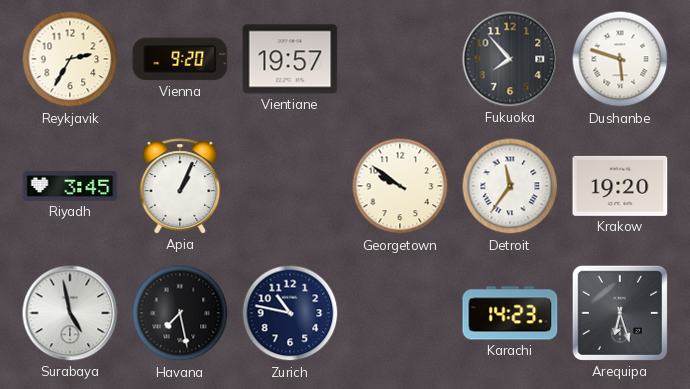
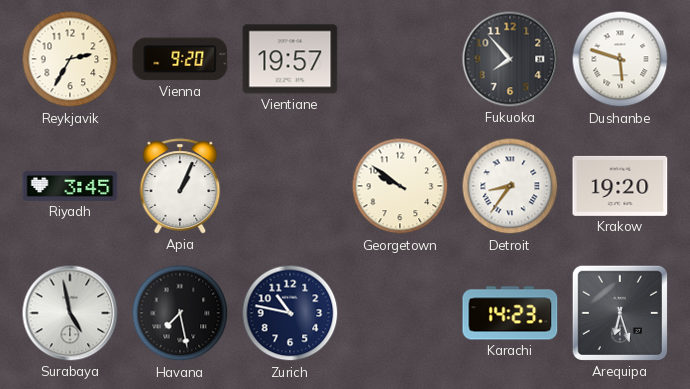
Detroit: 11:36 -> 8:36
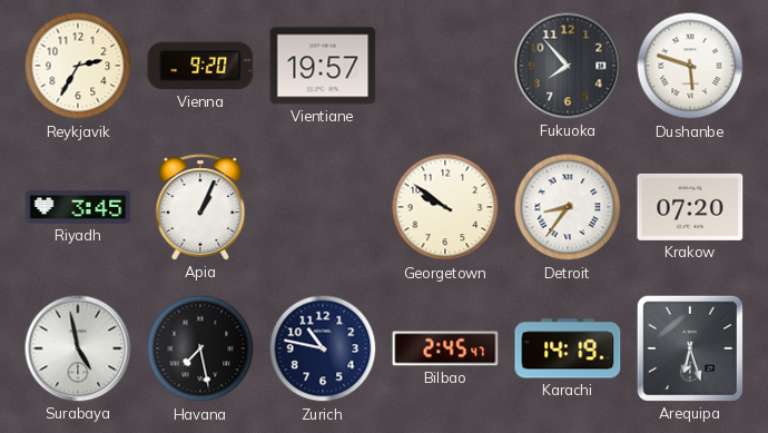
Krakow: 19:20 -> 07:20
Bilbao: none -> 2:45
Karachi: 14:23 -> 14:19
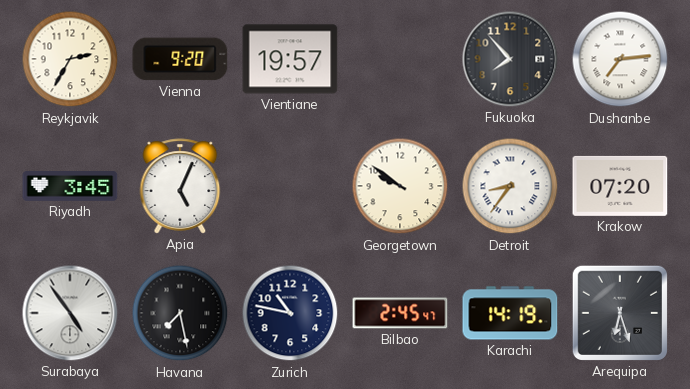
Dushanbe: 5:48 -> 7:14
Apia: 1:04 -> 5:04
Surabaya: 4:58 -> 4:54
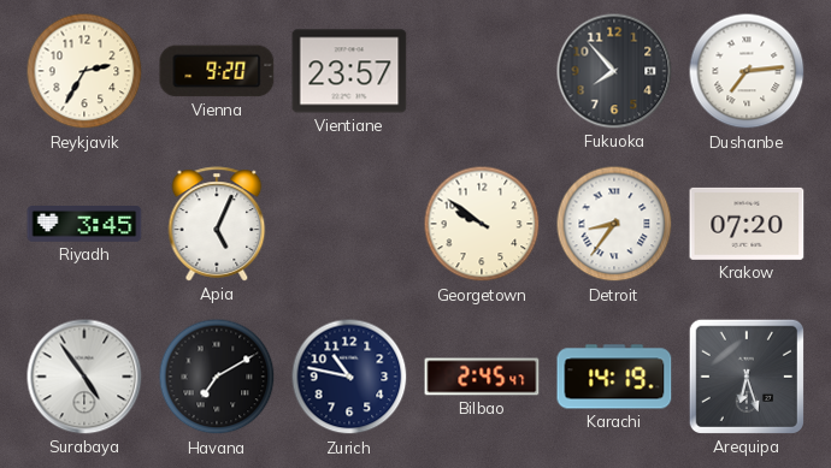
Vientiane: 19:57 -> 23:57
Havana: 7:28 -> 7:10
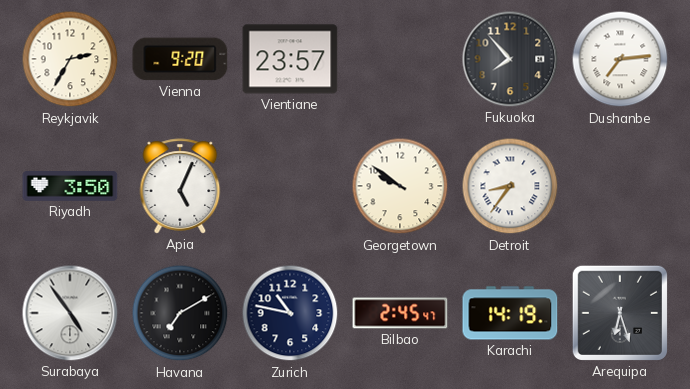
Riyadh: 3:45 -> 3:50
Krakow: 07:20 -> none
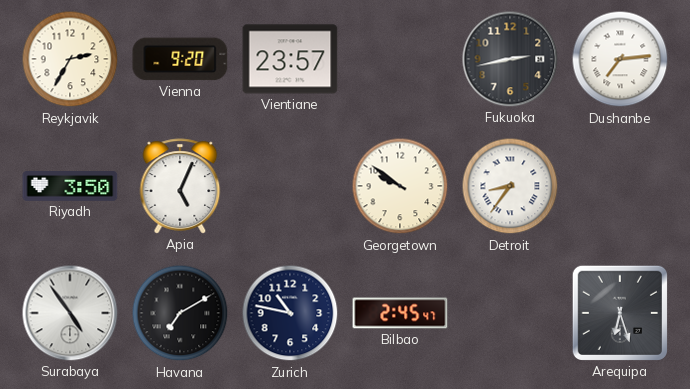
Fukuoka: 7:53 -> 2:43
Karachi: 14:19 -> none
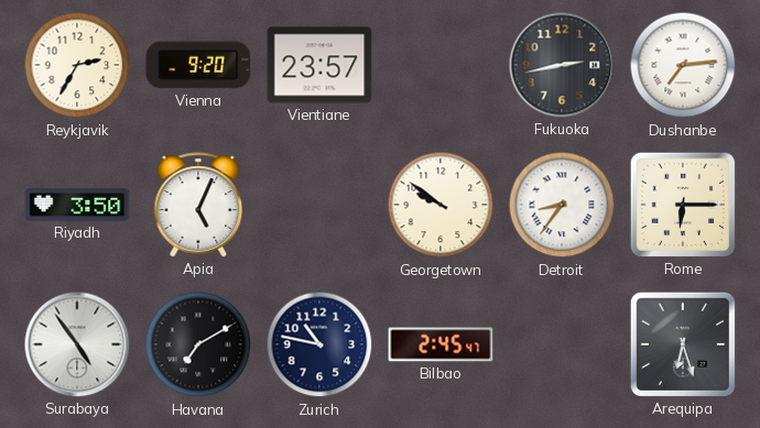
Rome: none -> 6:15
